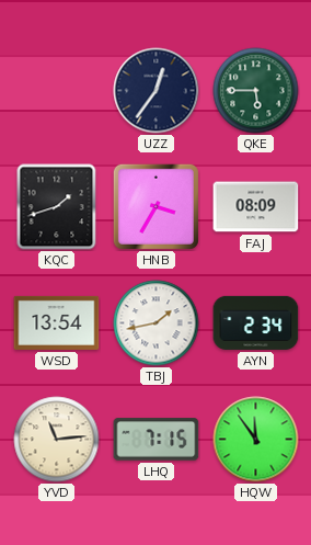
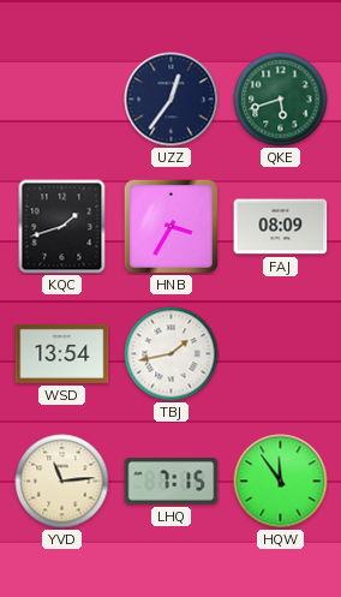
QKE: 5:45 -> 5:42
AYN: 2:34 -> none
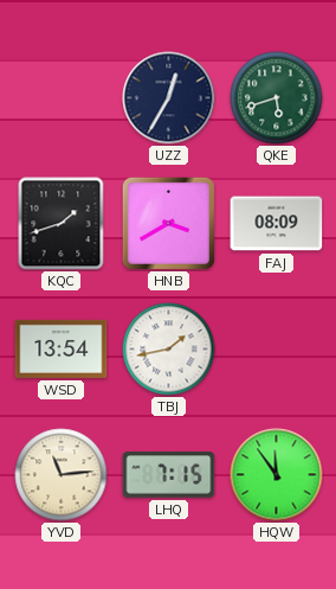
UZZ: 12:36 -> 12:35
HNB: 3:35 -> 3:40
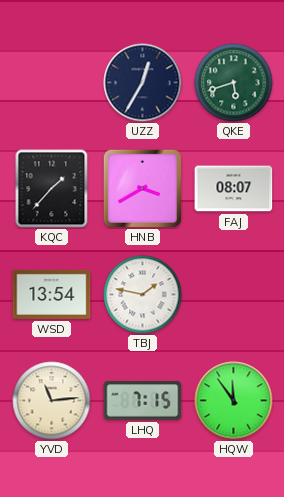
KQC: 1:42 -> 1:37
FAJ: 08:09 -> 08:07
TBJ: 1:43 -> 1:47
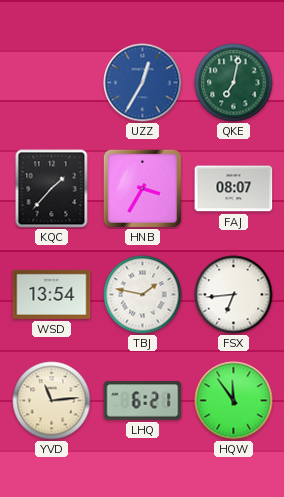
UZZ dial: navy -> blue
QKE: 5:42 -> 7:02
HNB: 3:40 -> 3:35
FSX: none -> 6:44
LHQ: 7:15 -> 6:21
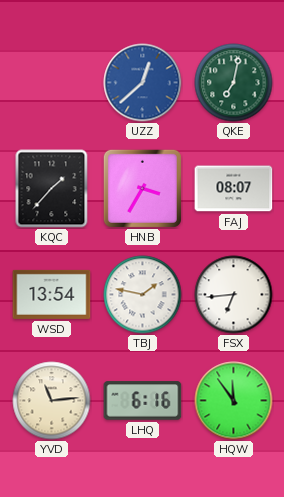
UZZ: 12:35 -> 12:38
LHQ: 6:21 -> 6:16
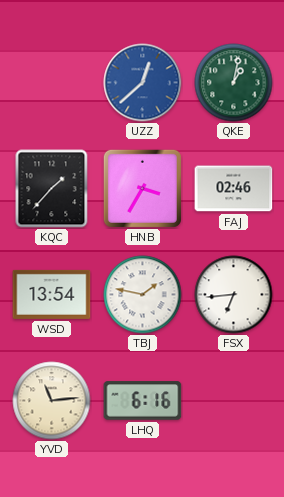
QKE: 7:02 -> 1:02
FAJ: 08:07 -> 02:46
HQW: 11:54 -> none
